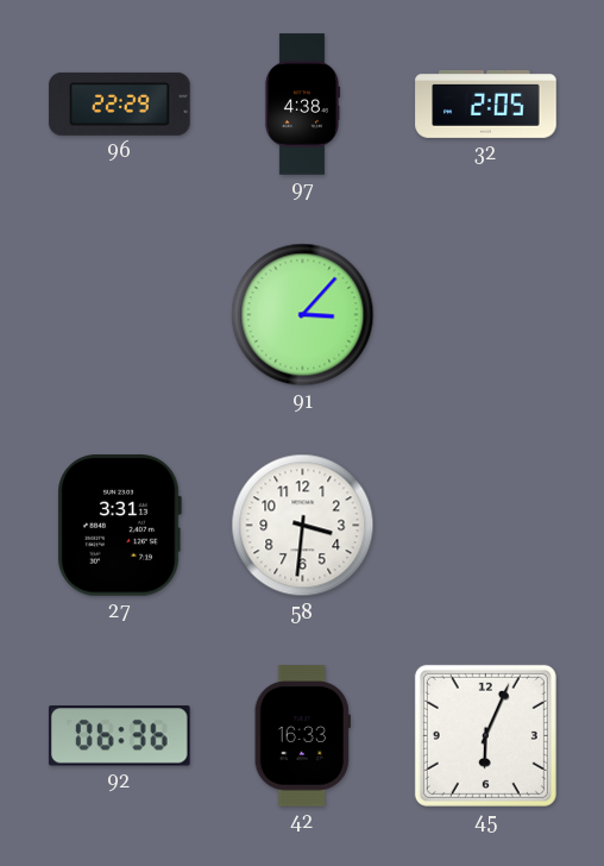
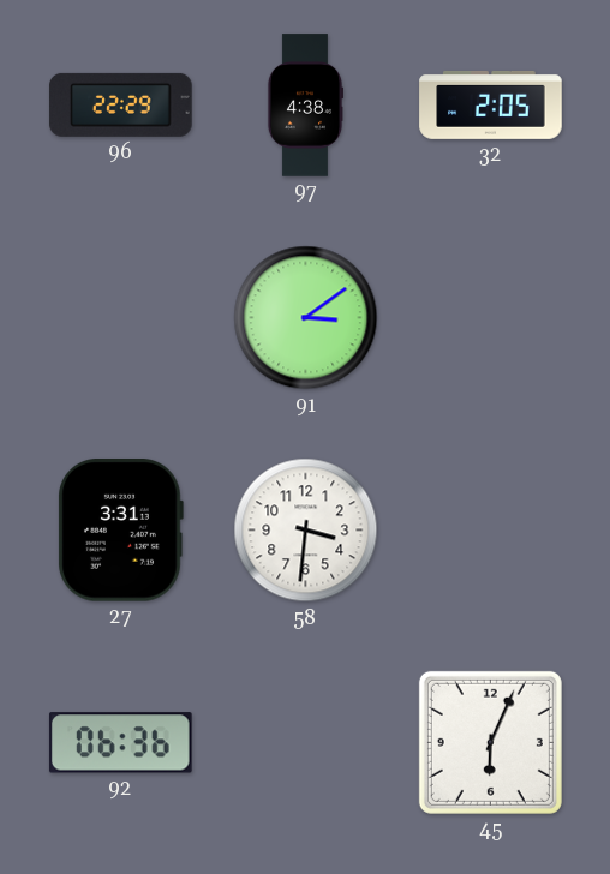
91: 3:07 -> 3:09
42: 16:33 -> none
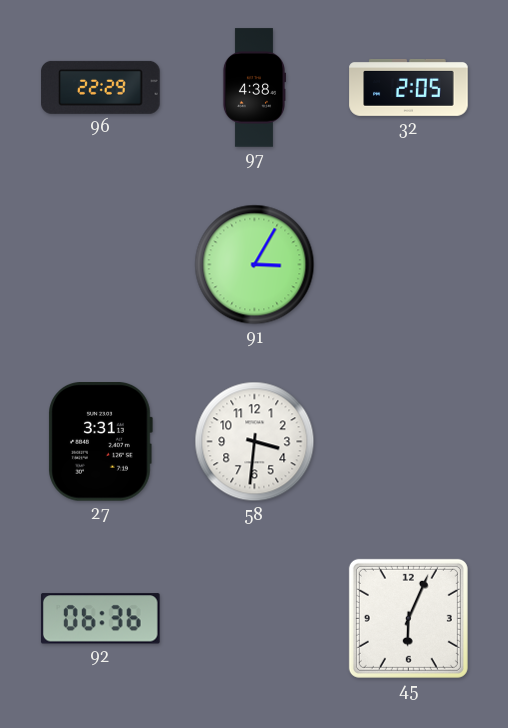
91: 3:09 -> 3:05
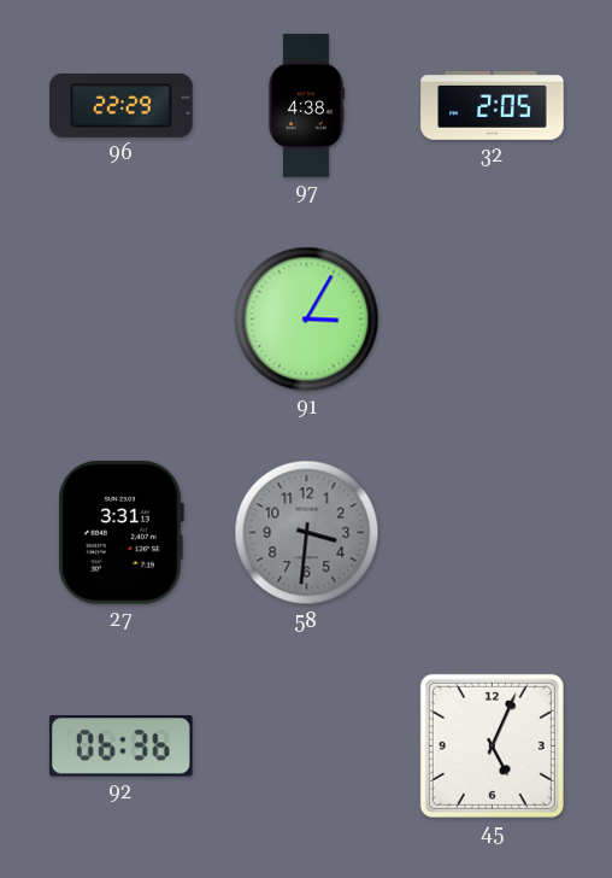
58 dial: white -> grey
45: 6:04 -> 5:04
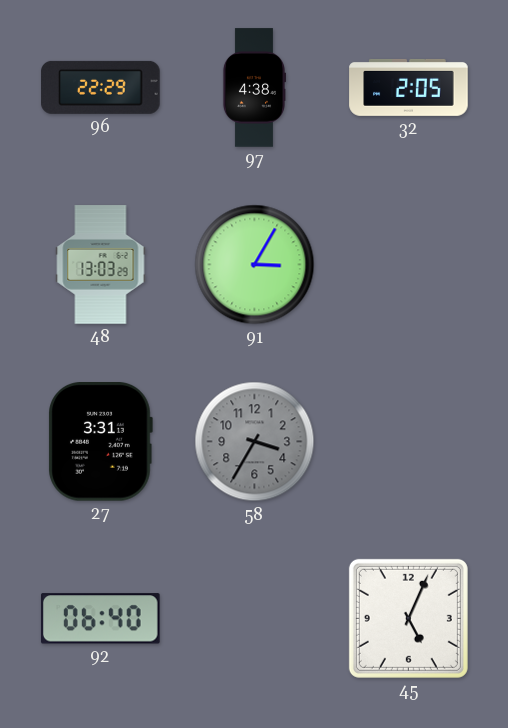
48: none -> 13:03
58: 3:31 -> 3:35
92: 06:36 -> 06:40
